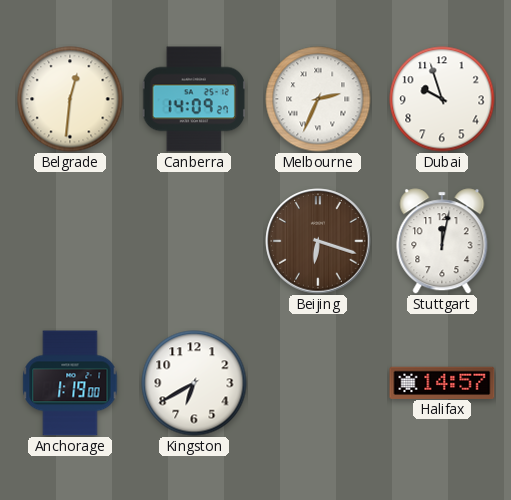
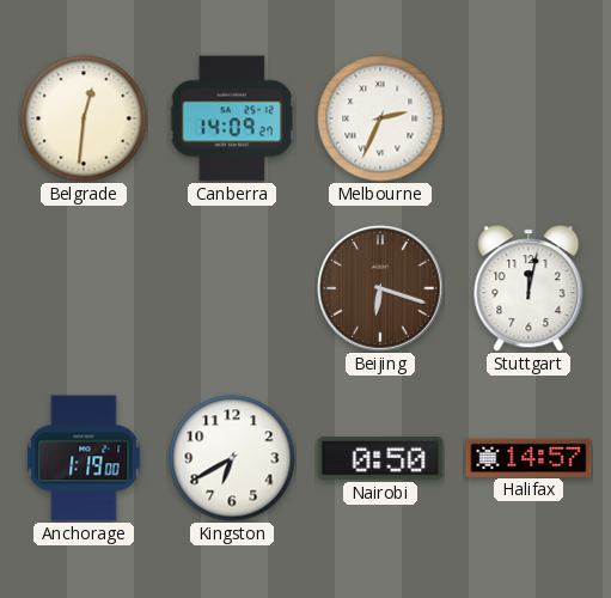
Dubai: 9:57 -> none
Nairobi: none -> 0:50
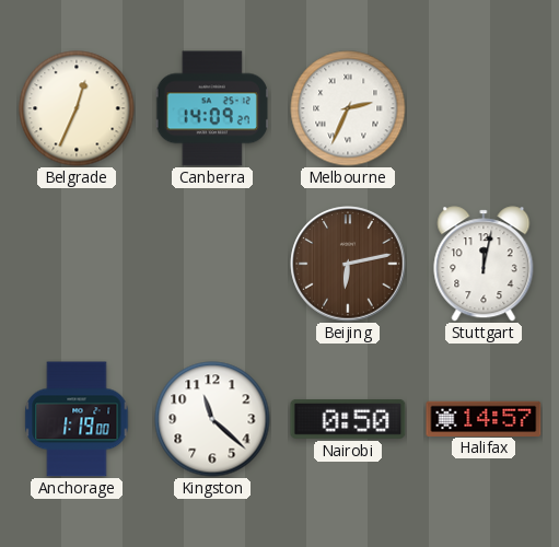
Belgrade: 12:31 -> 12:34
Beijing: 6:18 -> 6:13
Kingston: 6:40 -> 11:22
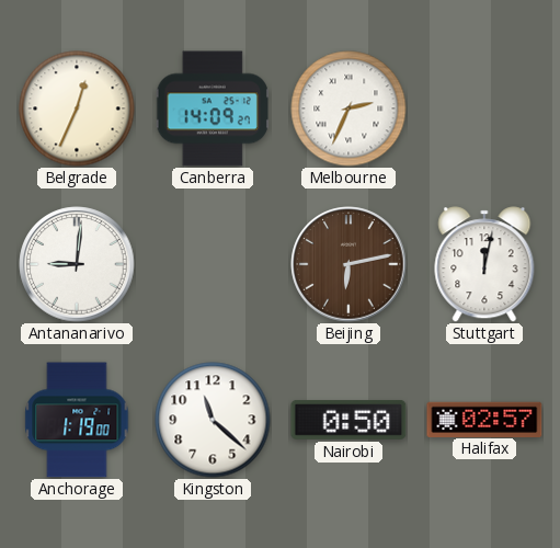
Antananarivo: none -> 9:01
Halifax: 14:57 -> 02:57
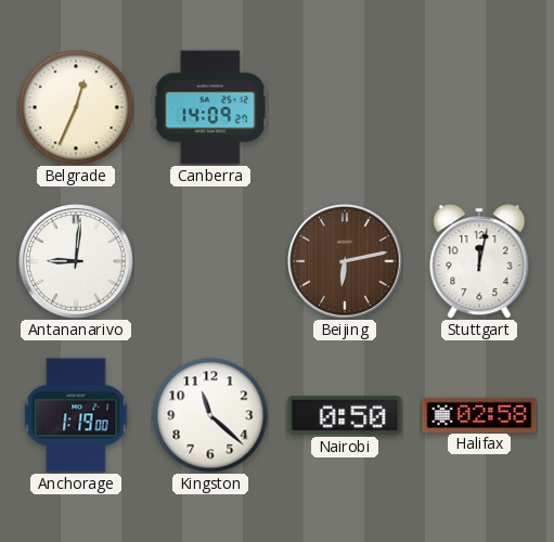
Melbourne: 2:34 -> none
Halifax: 02:57 -> 02:58
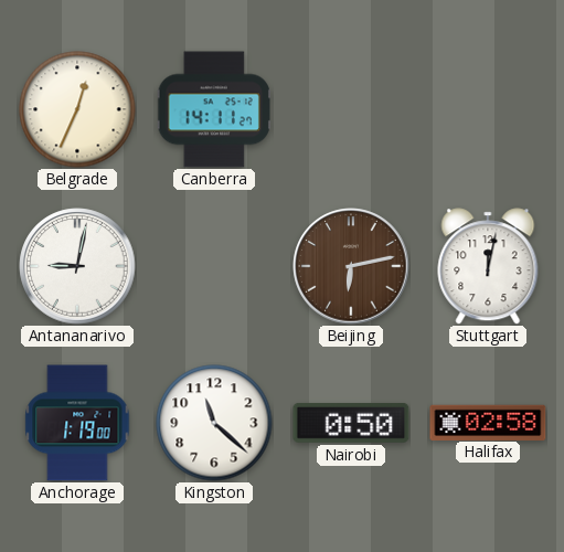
Canberra: 14:09 -> 14:11
Antananarivo: 9:01 -> 9:02
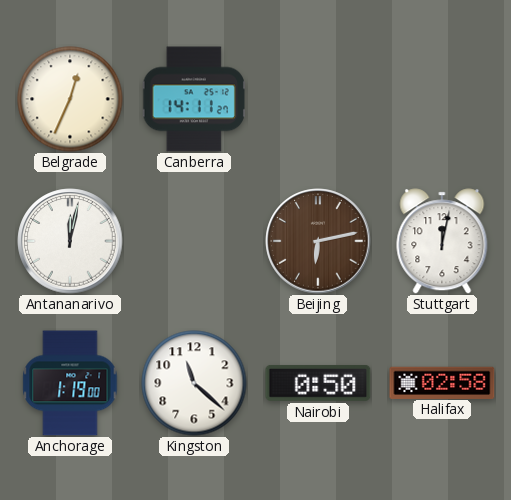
Antananarivo: 9:02 -> 12:02
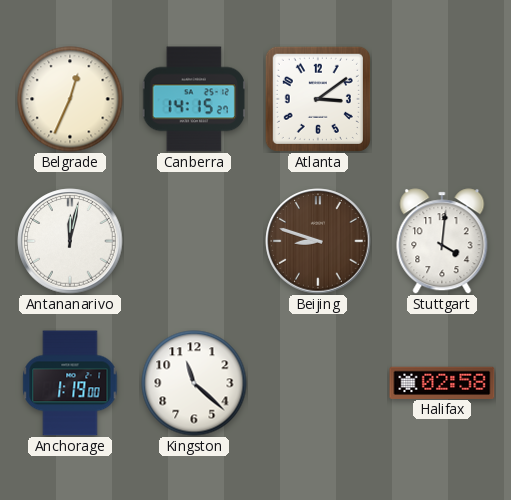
Canberra: 14:11 -> 14:15
Atlanta: none -> 3:09
Beijing: 6:13 -> 8:48
Stuttgart: 12:02 -> 4:01
Nairobi: 0:50 -> none
